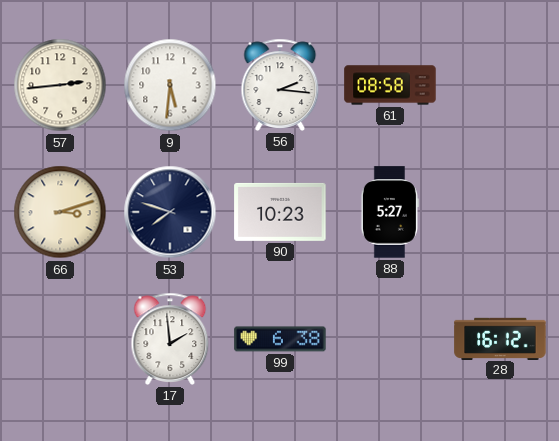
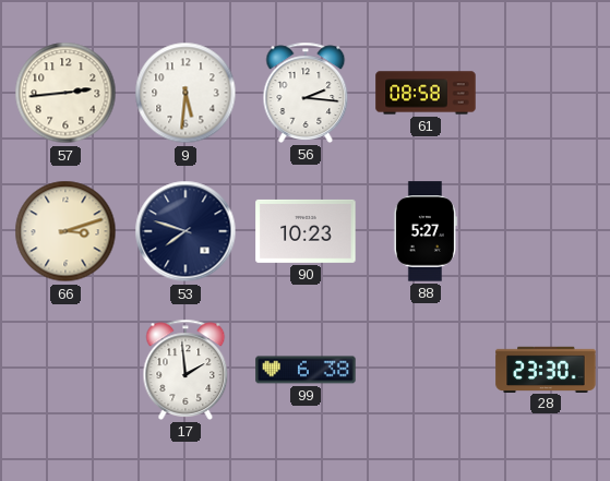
28: 16:12 -> 23:30
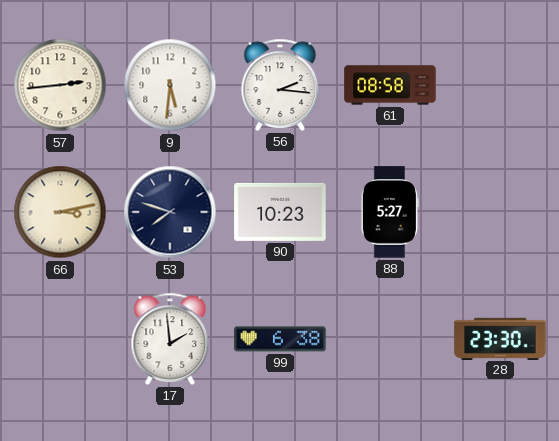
66: 3:12 -> 3:13
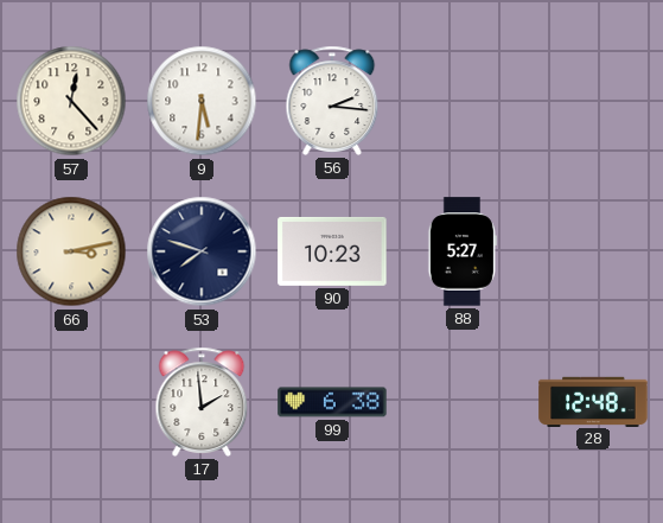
57: 2:44 -> 12:23
61: 08:58 -> none
28: 23:30 -> 12:48
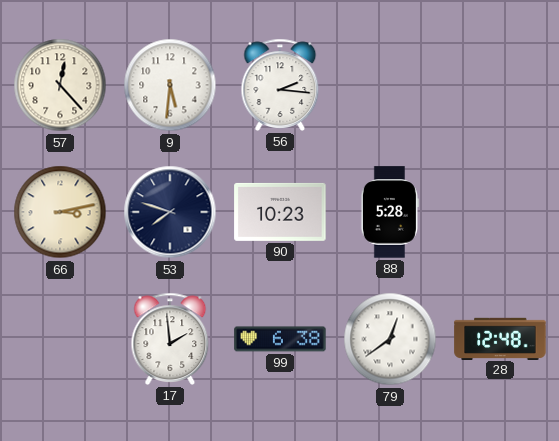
88: 5:27 -> 5:28
79: none -> 12:39
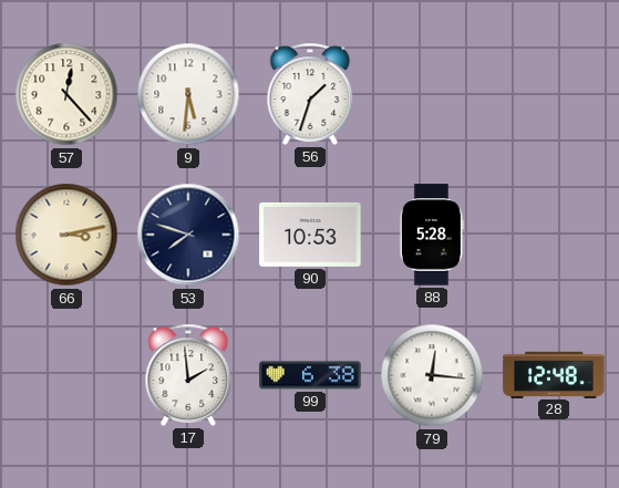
56: 2:16 -> 1:33
90: 10:23 -> 10:53
79: 12:39 -> 12:16
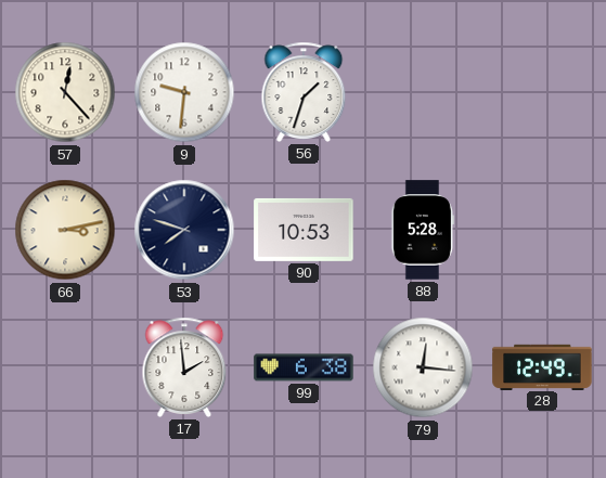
9: 5:31 -> 9:31
28: 12:48 -> 12:49
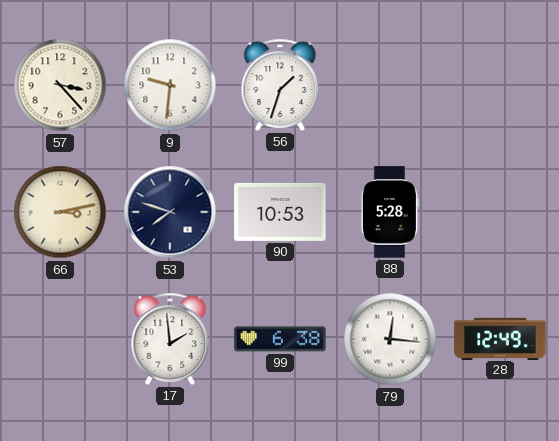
57: 12:23 -> 3:23
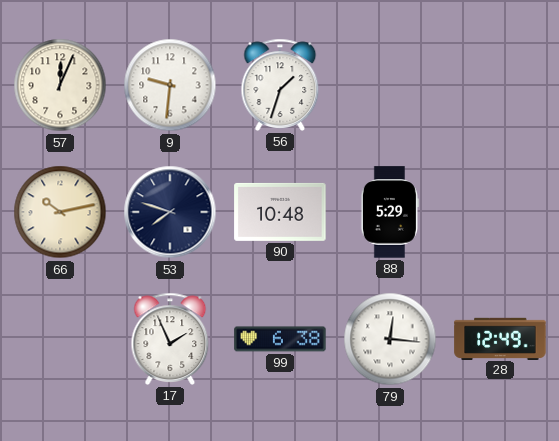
57: 3:23 -> 12:04
66: 3:13 -> 10:13
90: 10:53 -> 10:48
88: 5:28 -> 5:29
17: 1:59 -> 1:56
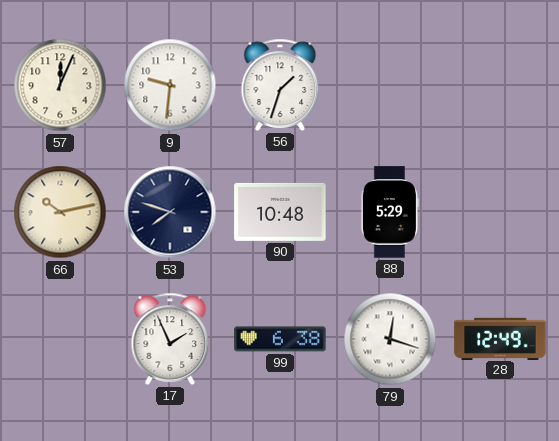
79: 12:16 -> 12:18
